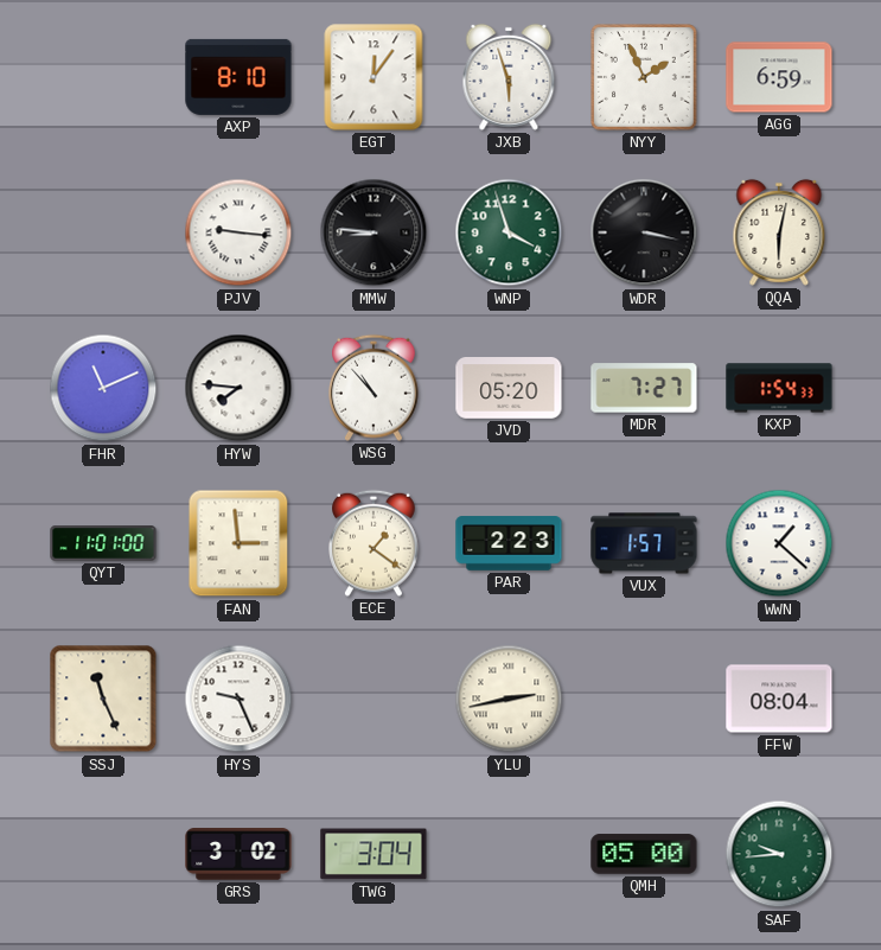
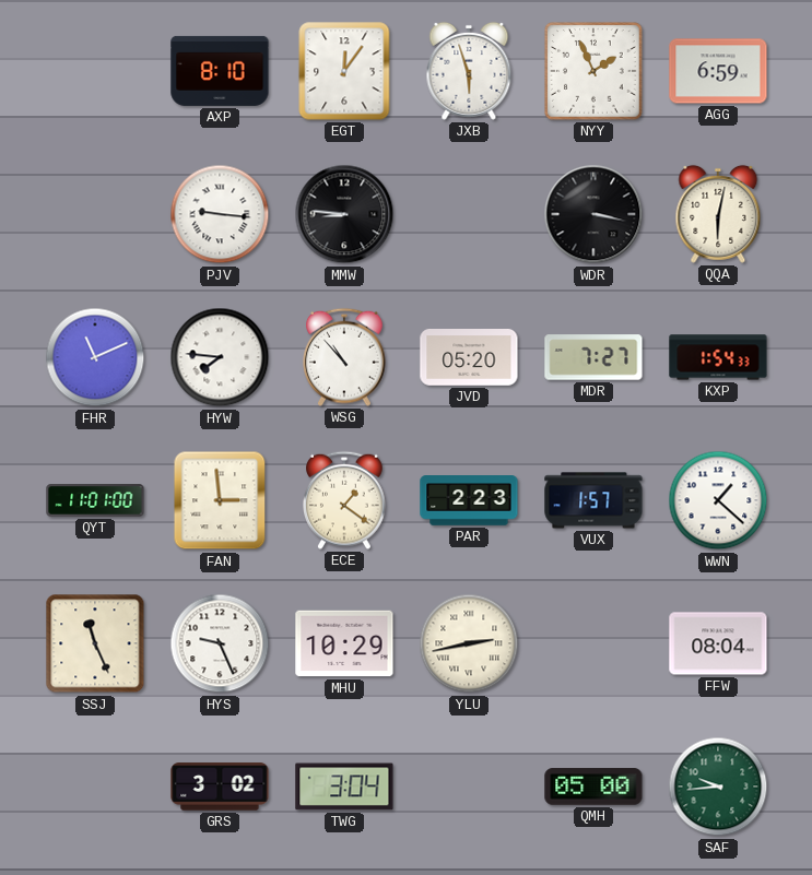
WNP: 3:57 -> none
MHU: none -> 10:29
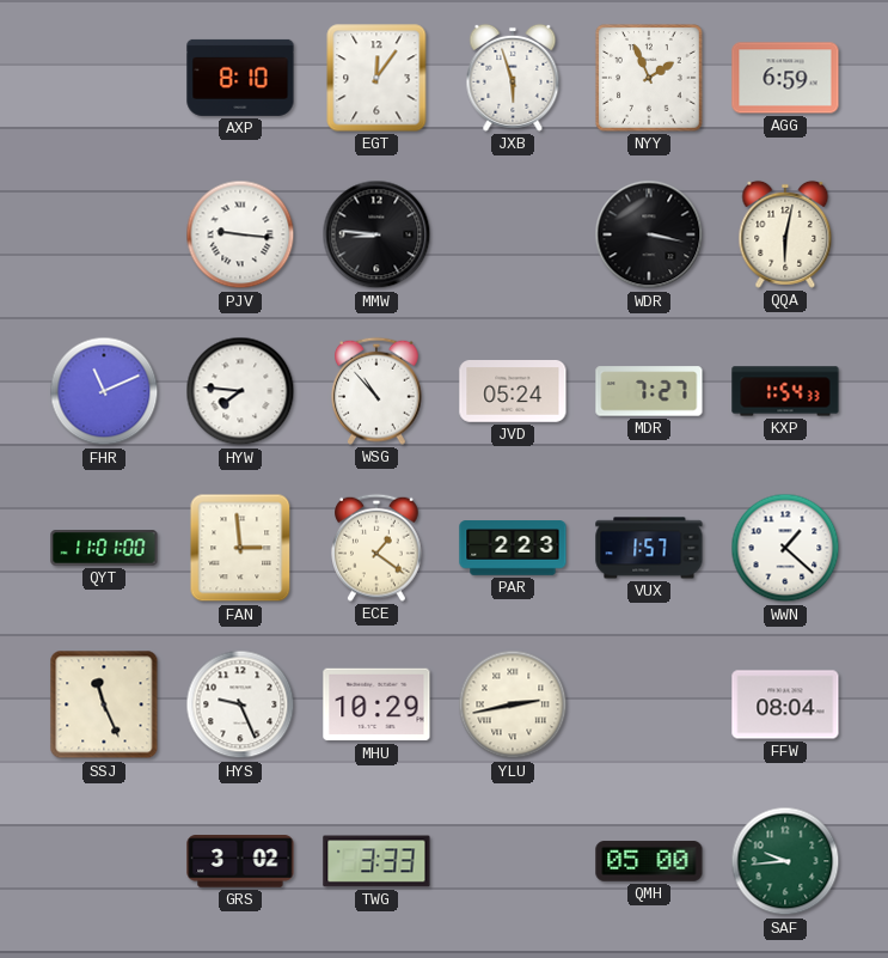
JVD: 05:20 -> 05:24
TWG: 3:04 -> 3:33
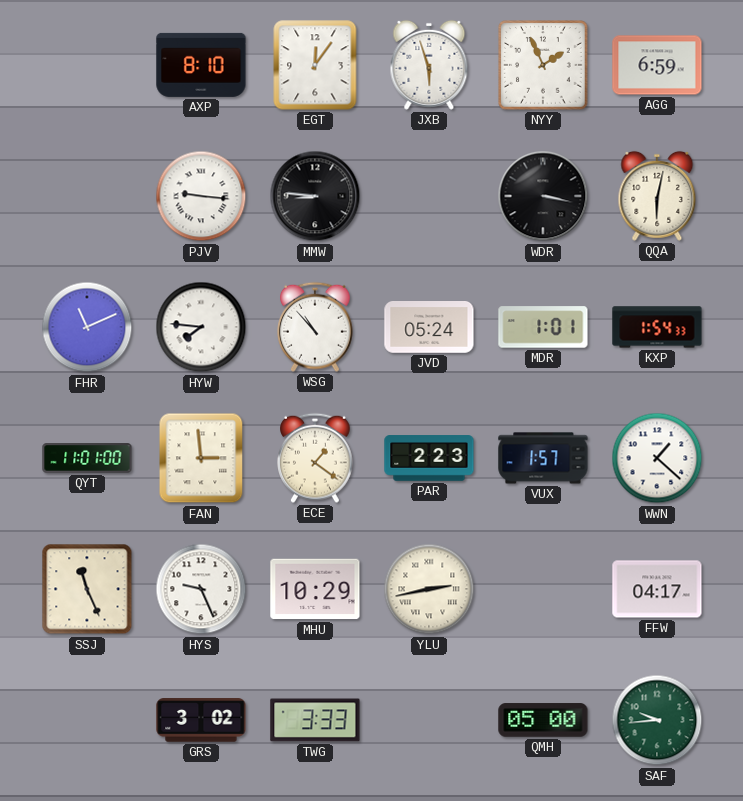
MDR: 7:27 -> 1:01
FFW: 08:04 -> 04:17
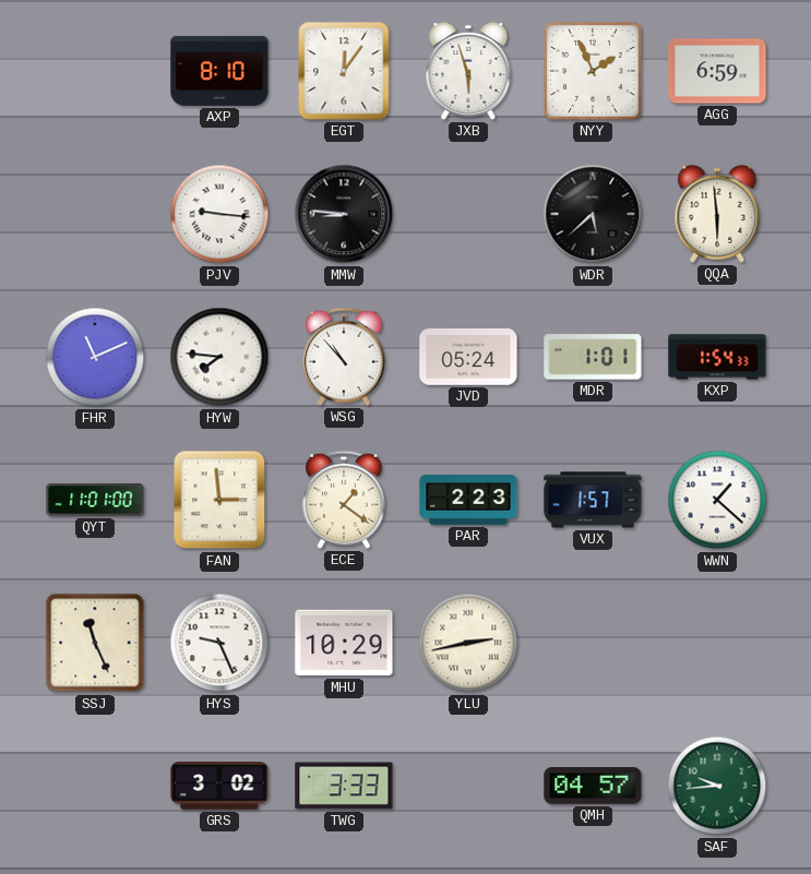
WDR: 3:17 -> 5:38
QQA: 6:02 -> 5:59
FFW: 04:17 -> none
QMH: 05:00 -> 04:57
